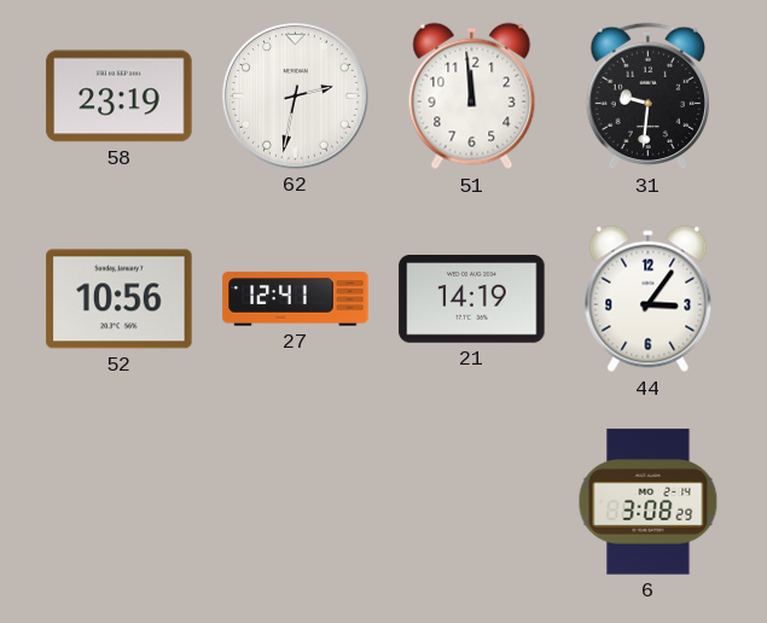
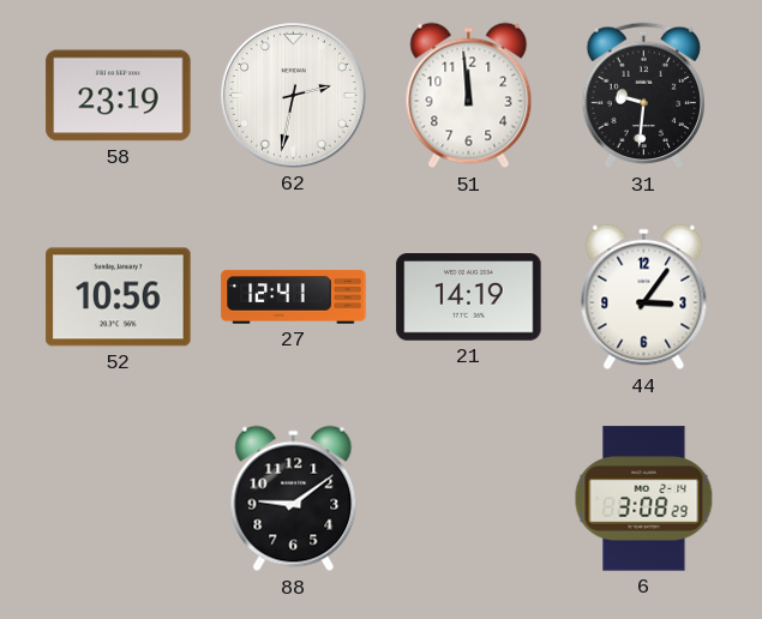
88: none -> 9:09
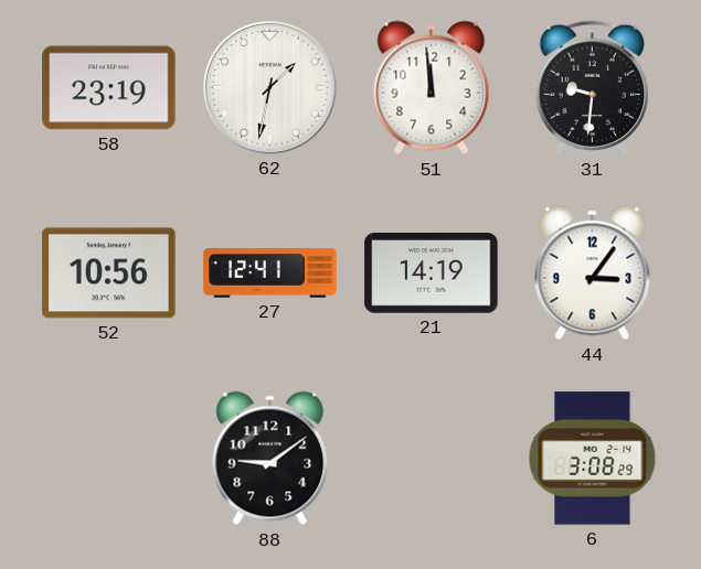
62: 2:32 -> 1:32
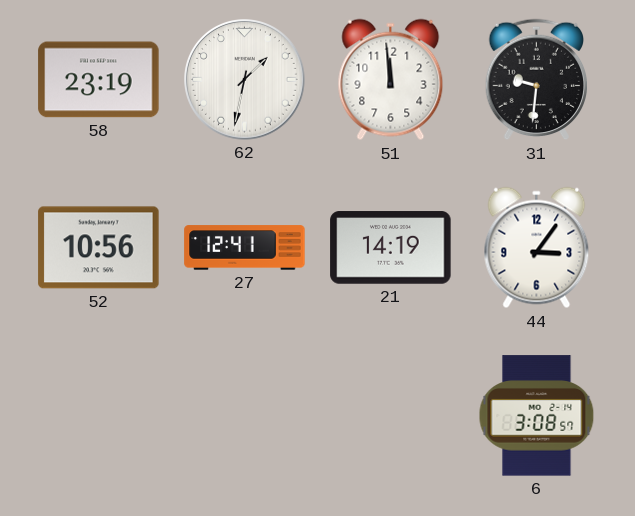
88: 9:09 -> none
6: 3:08:29 -> 3:08:57
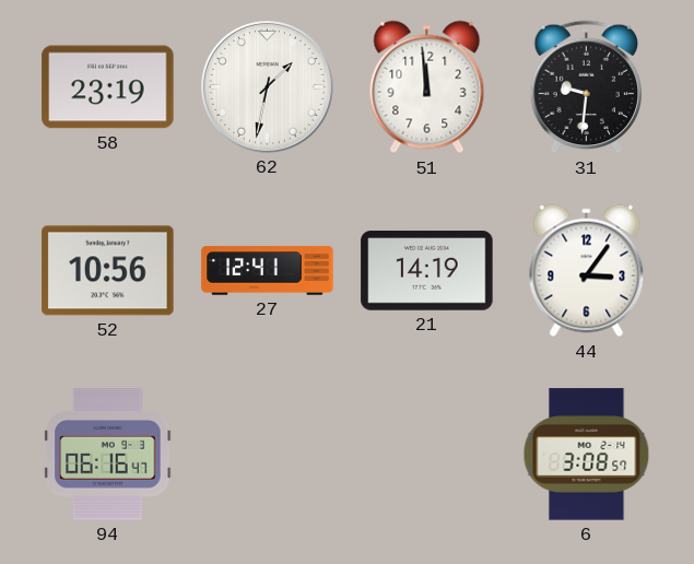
94: none -> 06:16
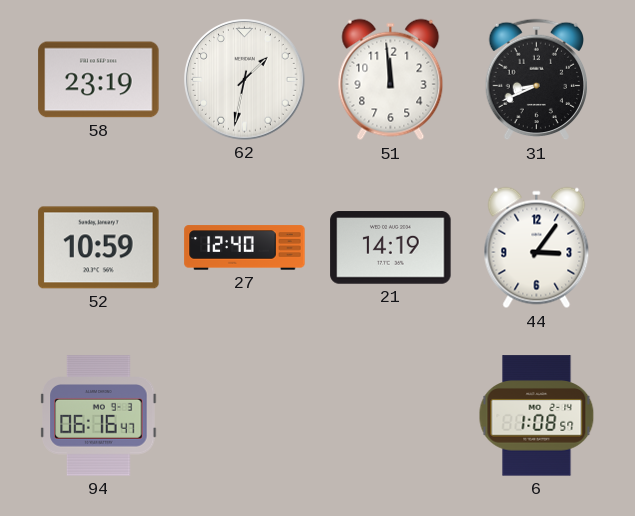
31: 9:31 -> 8:41
52: 10:56 -> 10:59
27: 12:41 -> 12:40
6: 3:08 -> 1:08
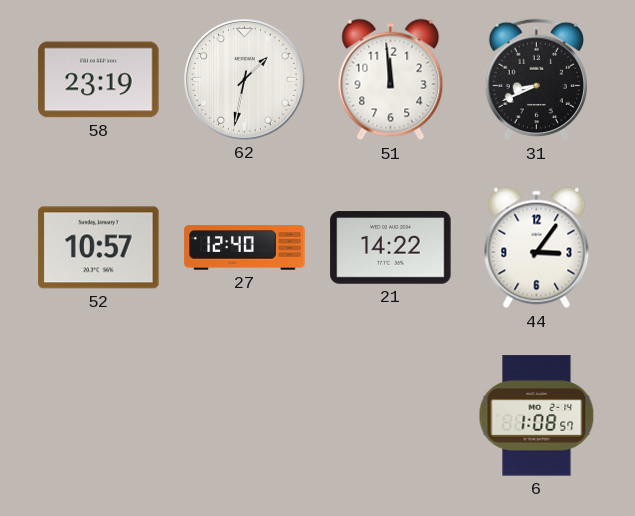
52: 10:59 -> 10:57
21: 14:19 -> 14:22
94: 06:16 -> none
